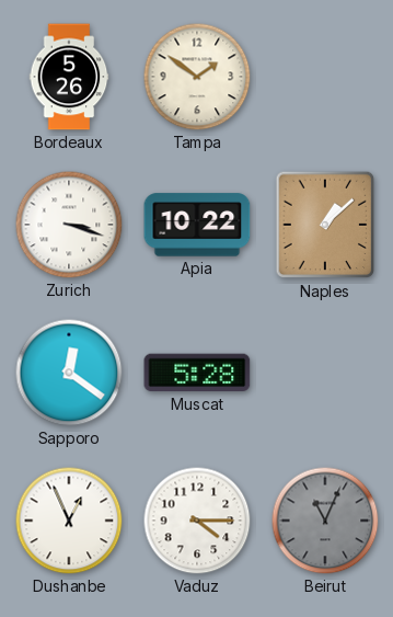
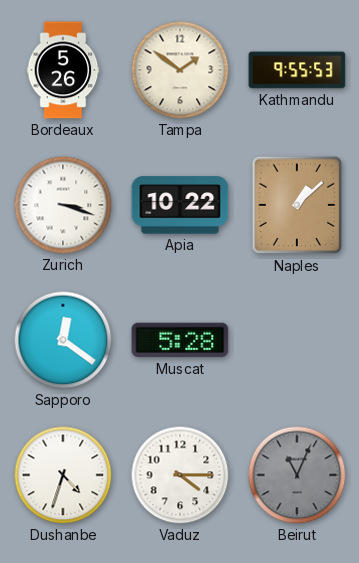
Kathmandu: none -> 9:55
Dushanbe: 12:56 -> 4:33
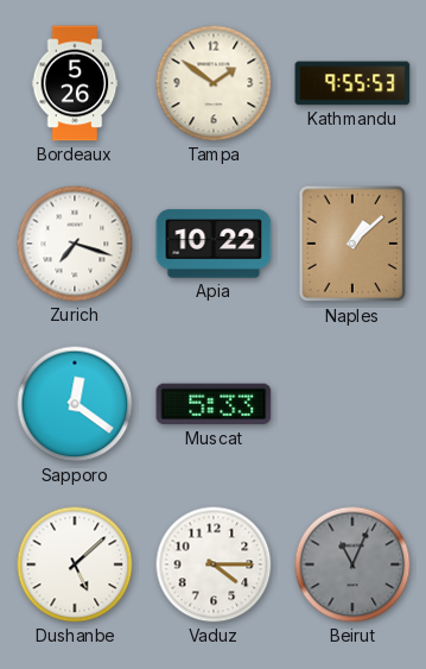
Zurich: 3:18 -> 7:18
Muscat: 5:28 -> 5:33
Dushanbe: 4:33 -> 5:08
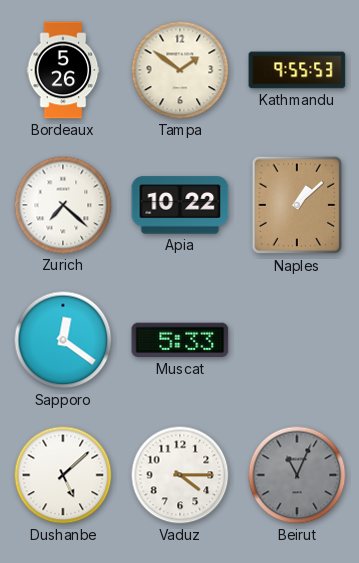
Zurich: 7:18 -> 7:22
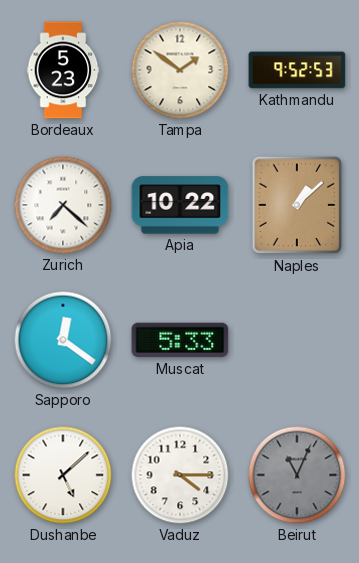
Bordeaux: 5:26 -> 5:23
Kathmandu: 9:55 -> 9:52
